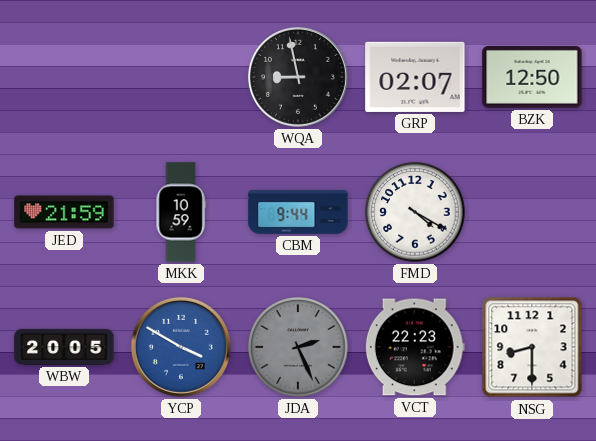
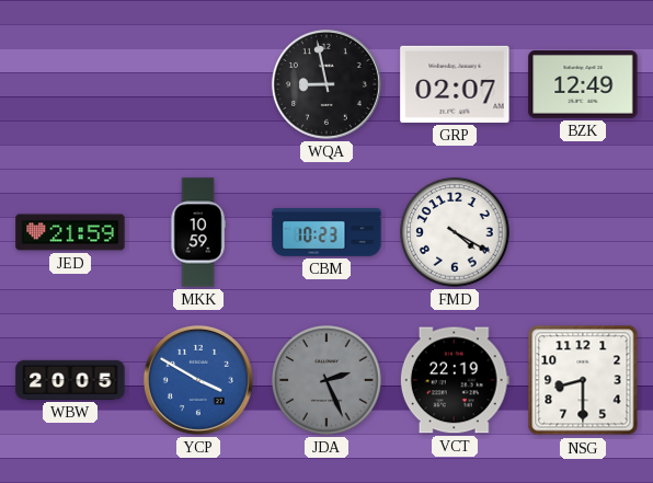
BZK: 12:50 -> 12:49
CBM: 9:44 -> 10:23
VCT: 22:23 -> 22:19
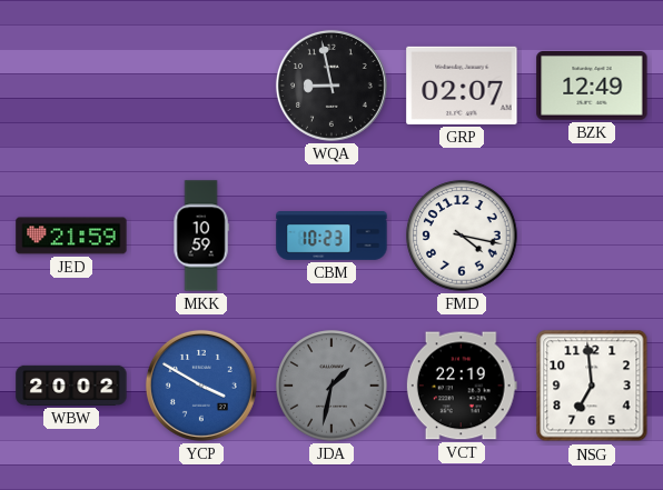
FMD: 4:20 -> 4:17
WBW: 20:05 -> 20:02
JDA: 2:26 -> 1:32
NSG: 8:30 -> 6:59
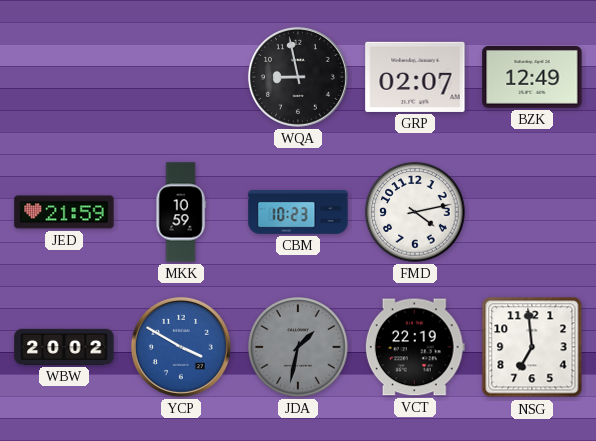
FMD: 4:17 -> 4:13
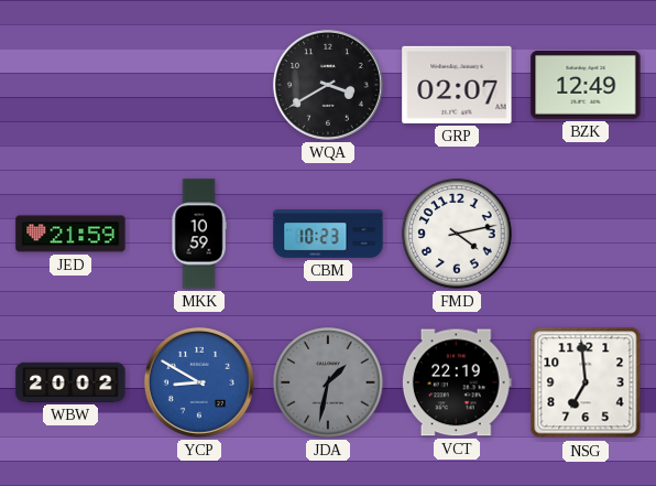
WQA: 8:58 -> 3:40
YCP: 3:50 -> 8:50
